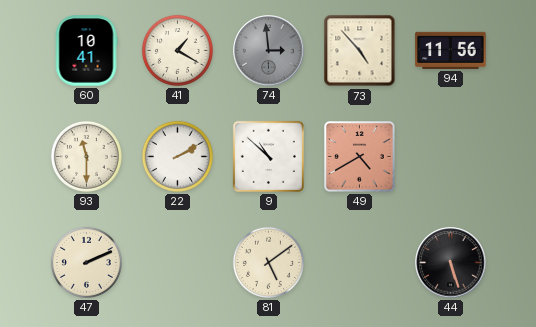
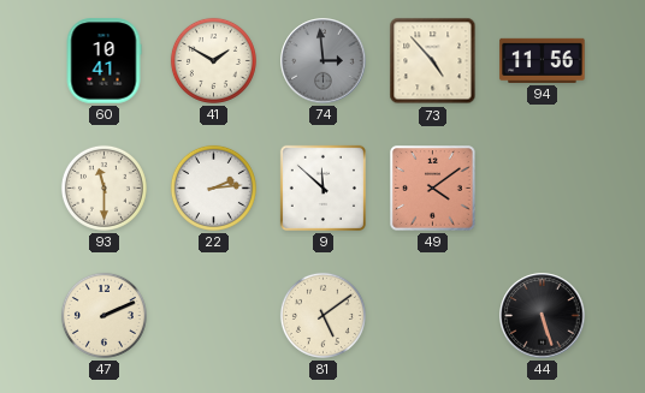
41: 1:20 -> 1:50
22: 2:10 -> 2:14
9: 10:52 -> 11:52
49: 4:40 -> 4:09
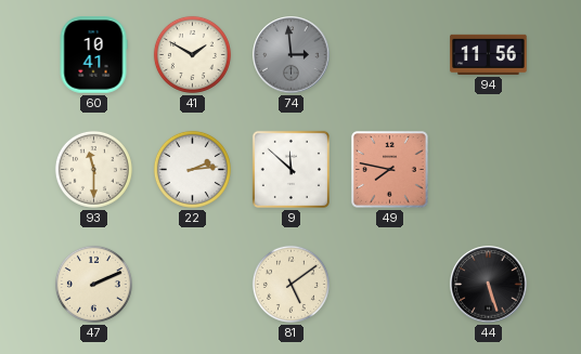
73: 4:53 -> none
49: 4:09 -> 7:47
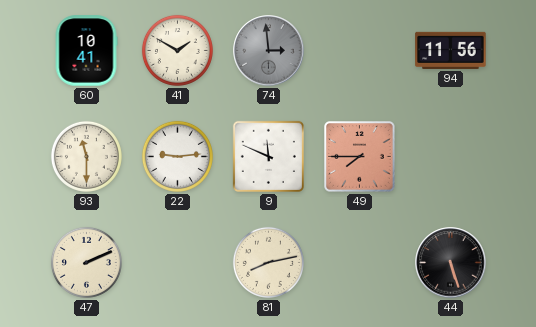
22: 2:14 -> 9:14
9: 11:52 -> 11:49
49: 7:47 -> 7:45
81: 5:09 -> 8:13
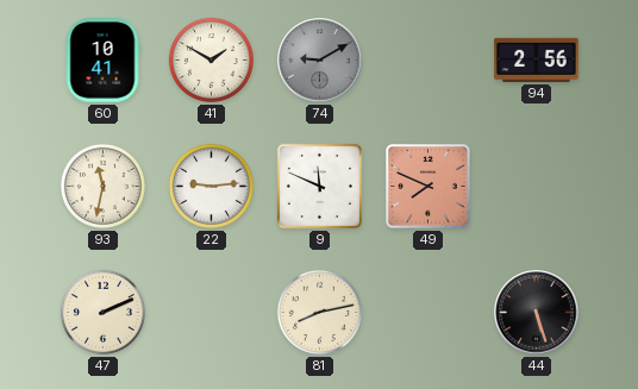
74: 2:59 -> 9:10
94: 11:56 -> 2:56
93: 11:30 -> 11:32
49: 7:45 -> 7:49
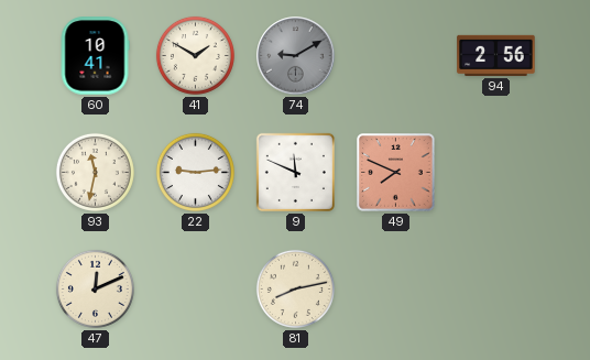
47: 2:11 -> 12:11
44: 5:27 -> none
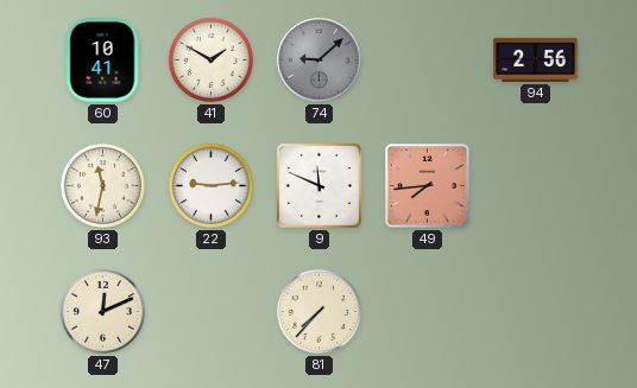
74: 9:10 -> 9:08
49: 7:49 -> 7:44
81: 8:13 -> 7:37
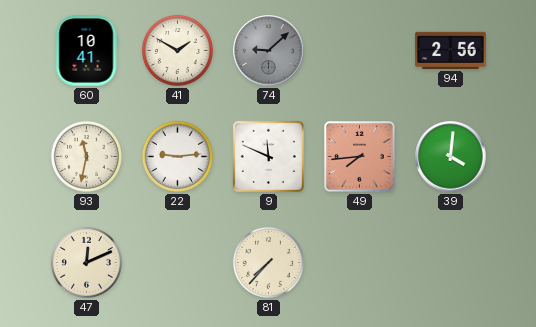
39: none -> 4:01
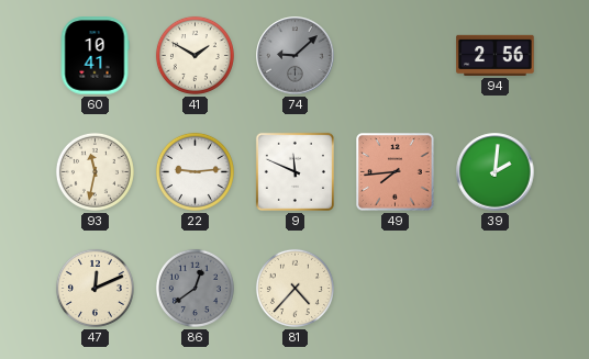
39: 4:01 -> 2:01
86: none -> 12:39
81: 7:37 -> 4:37
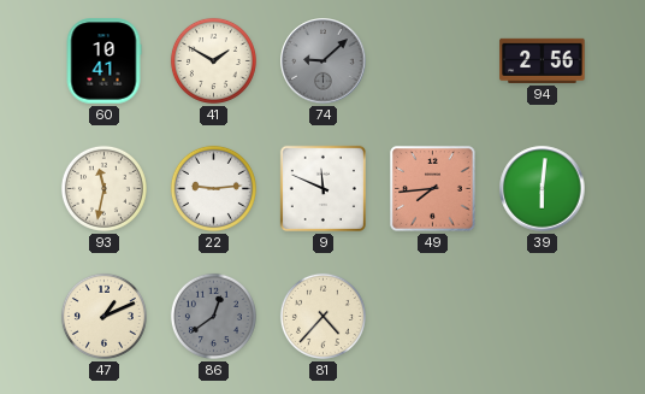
39: 2:01 -> 6:01
47: 12:11 -> 1:11
